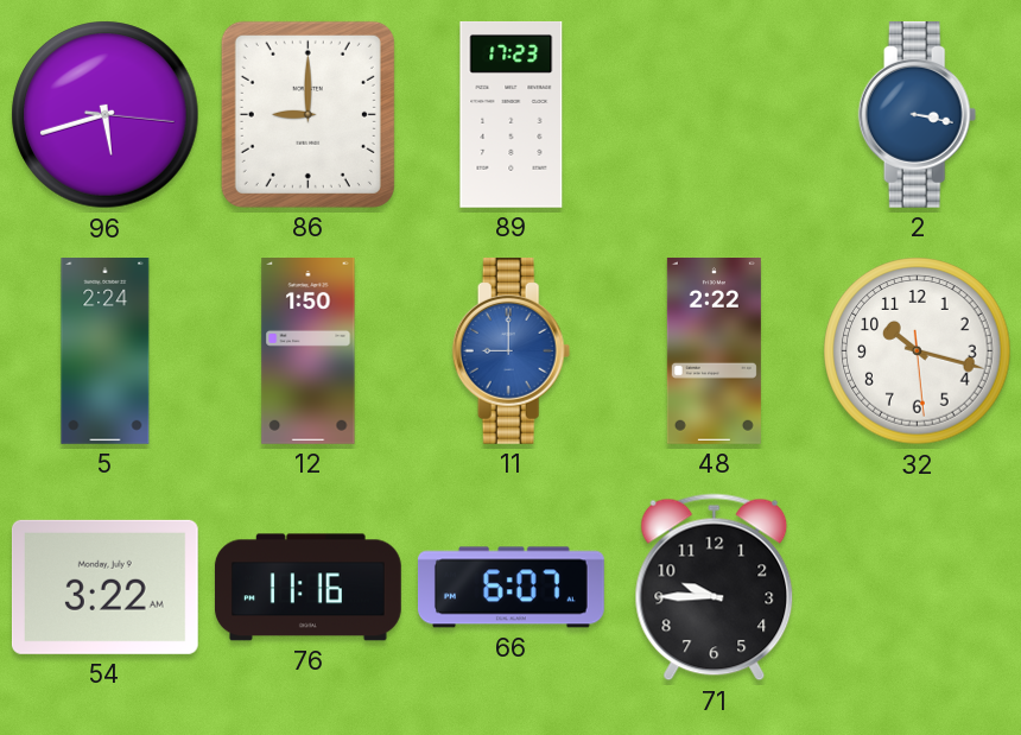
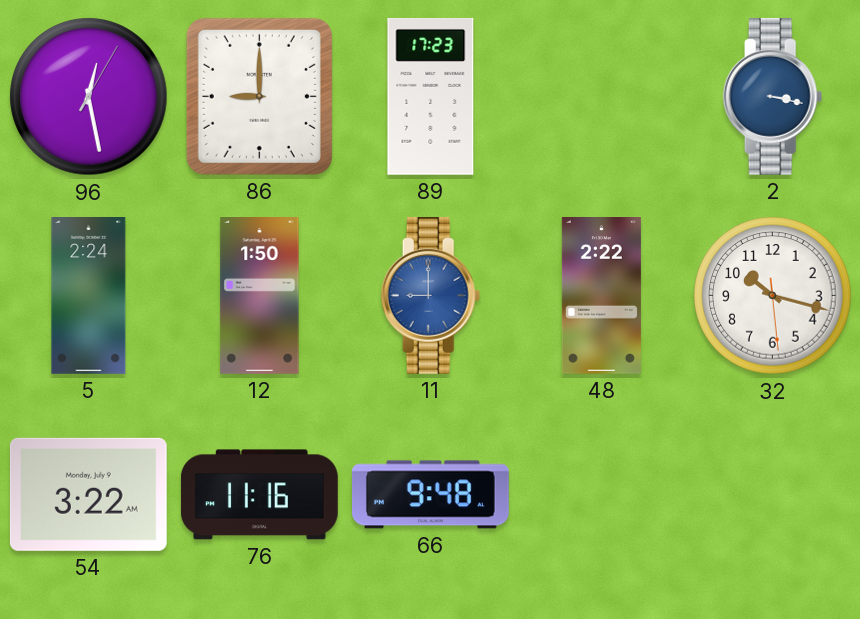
96: 5:42 -> 12:28
66: 6:07 -> 9:48
71: 9:45 -> none
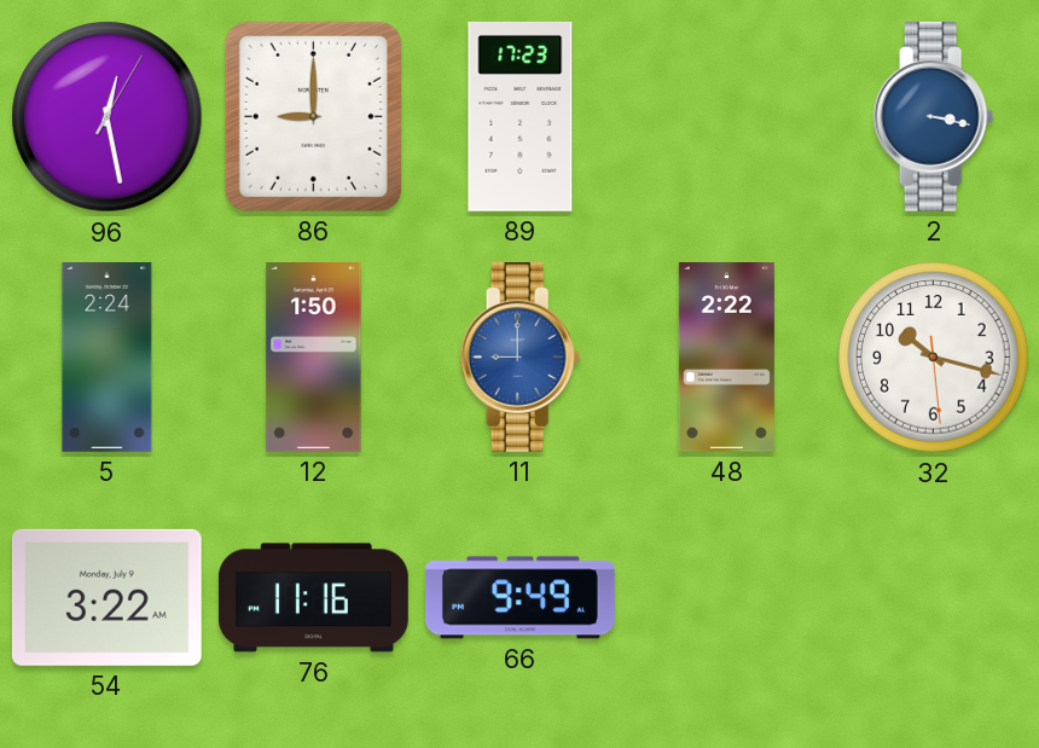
66: 9:48 -> 9:49
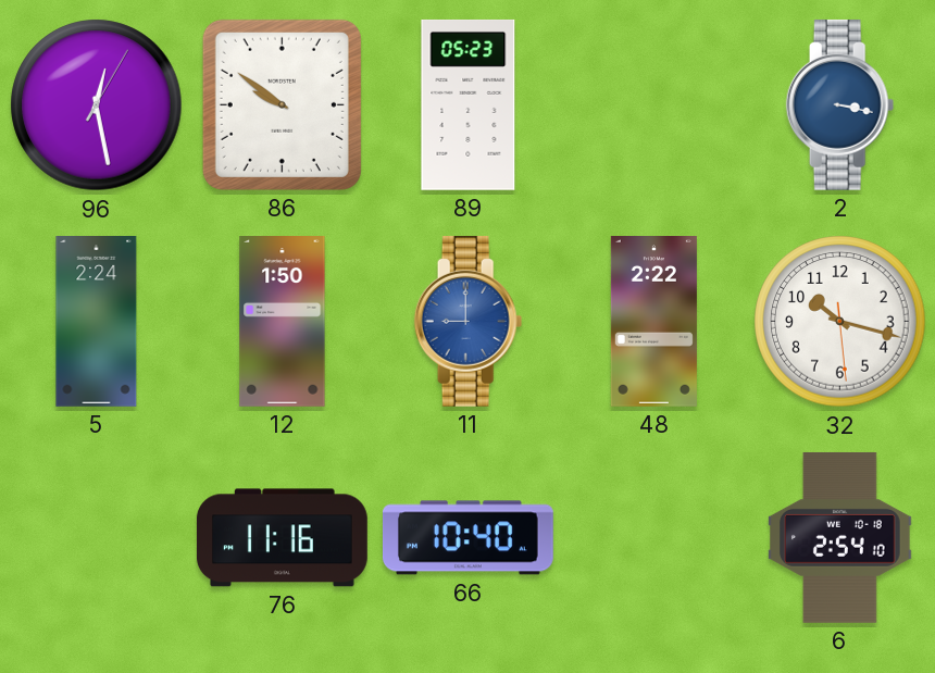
86: 9:00 -> 9:51
89: 17:23 -> 05:23
54: 3:22 -> none
66: 9:49 -> 10:40
6: none -> 2:54
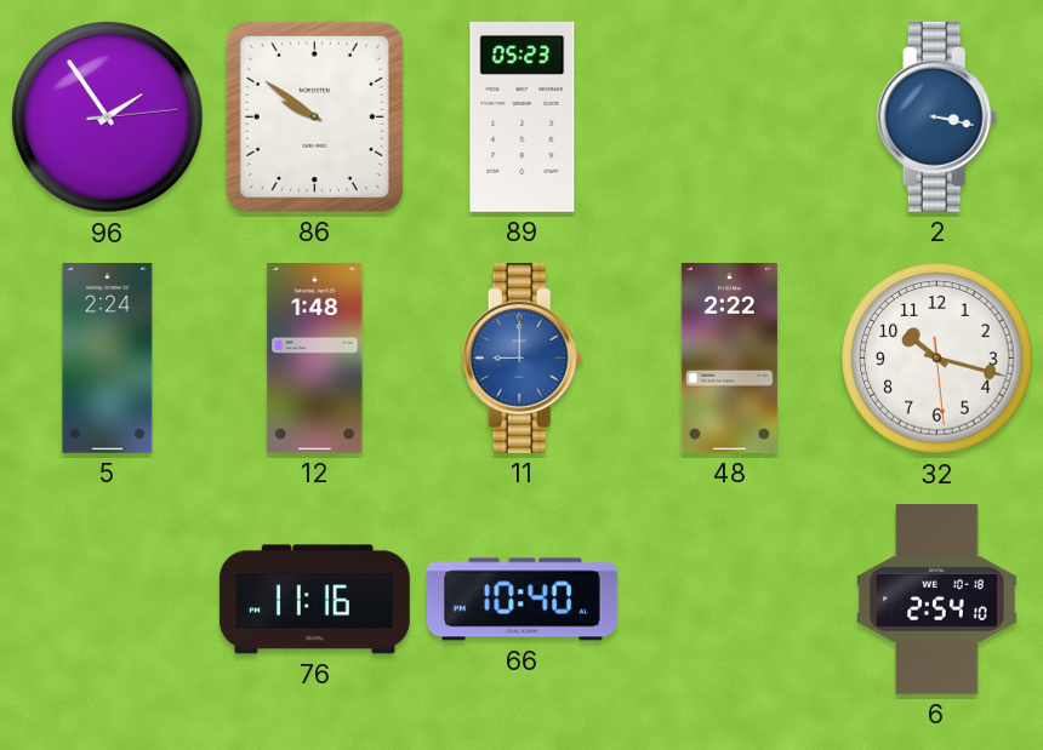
96: 12:28 -> 1:54
12: 1:50 -> 1:48
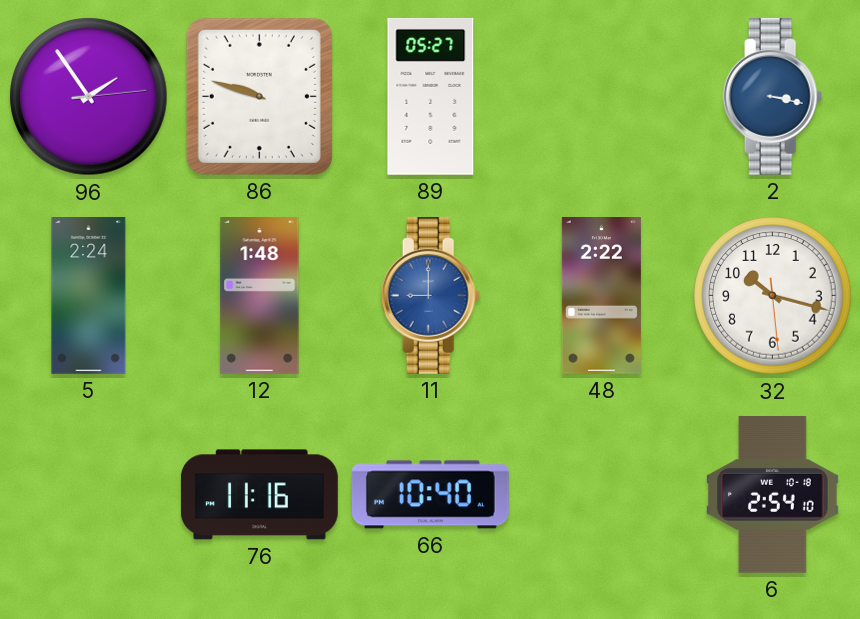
86: 9:51 -> 9:48
89: 05:23 -> 05:27
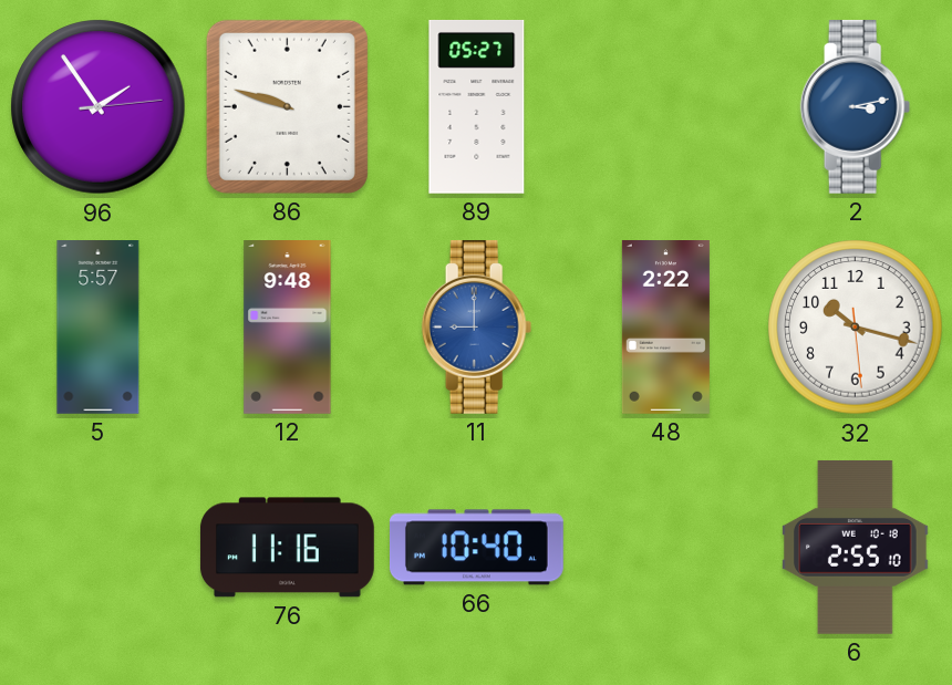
2: 3:17 -> 3:13
5: 2:24 -> 5:57
12: 1:48 -> 9:48
6: 2:54 -> 2:55
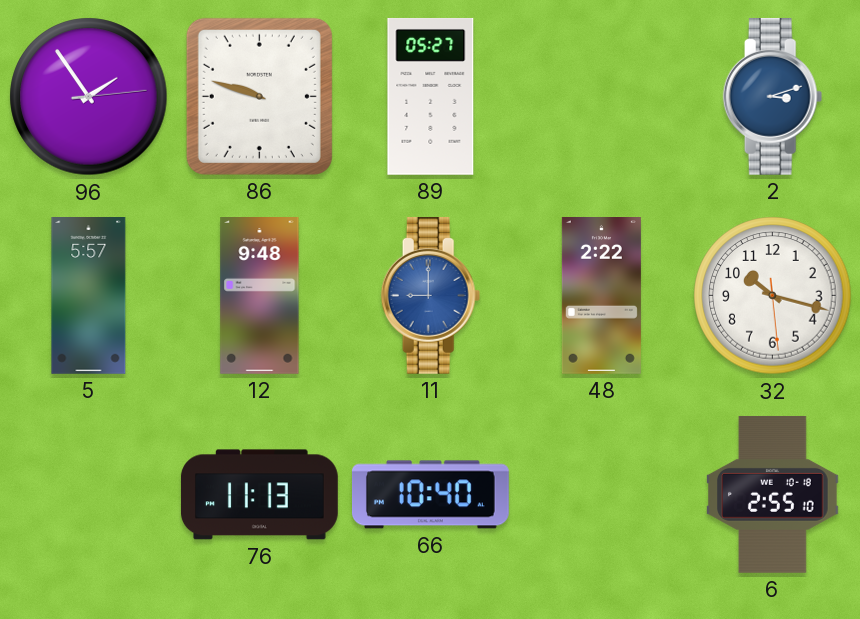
2: 3:13 -> 3:12
76: 11:16 -> 11:13
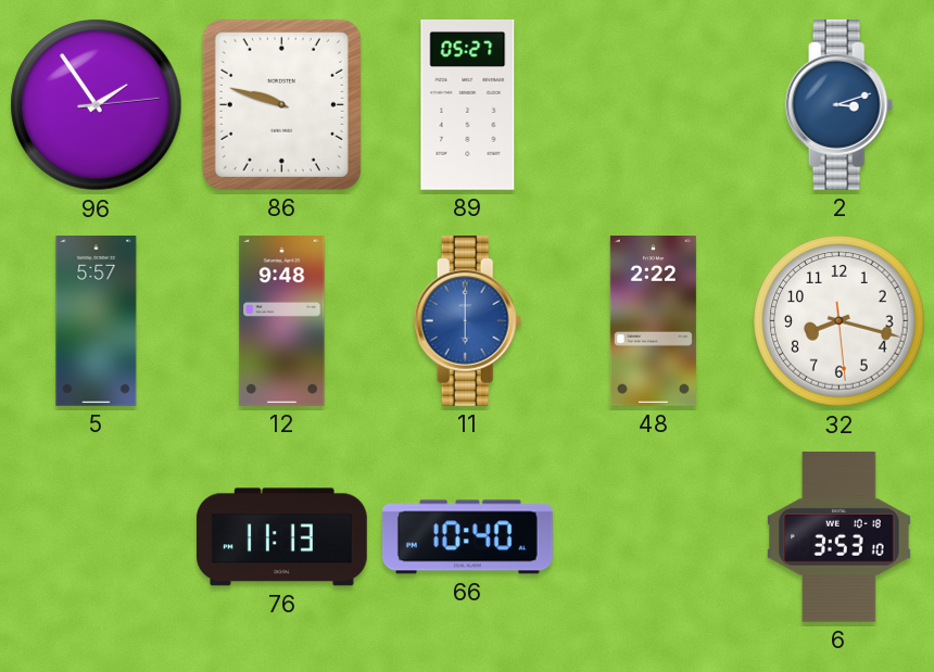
11: 9:00 -> 6:00
32: 10:17 -> 8:17
6: 2:55 -> 3:53
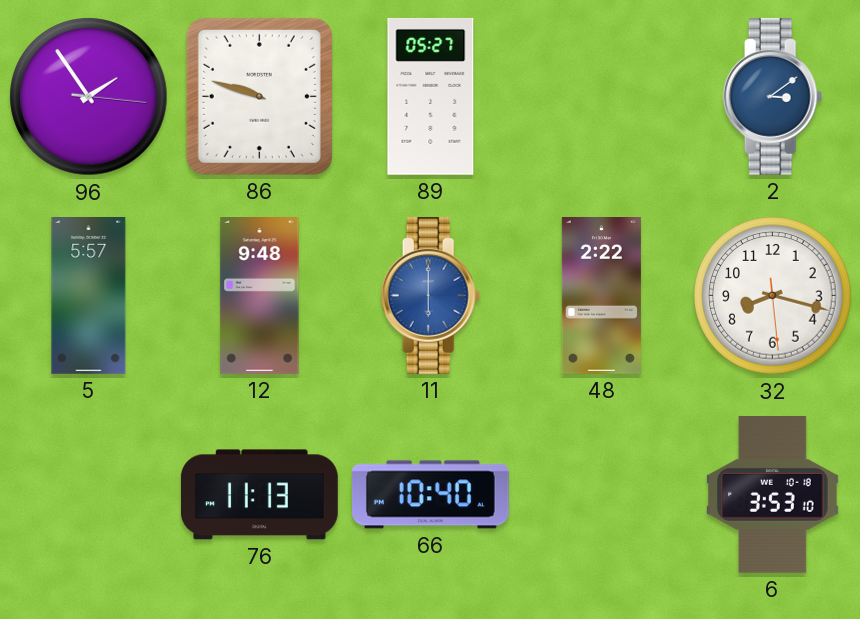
96: 1:54:14 -> 1:54:16
2: 3:12 -> 3:09
